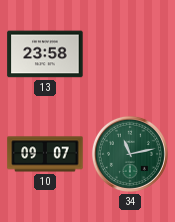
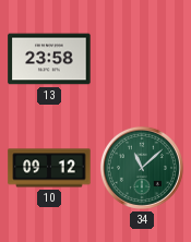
10: 09:07 -> 09:12
34: 11:13 -> 11:08
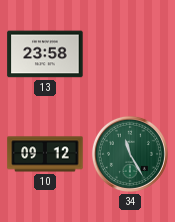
34: 11:08 -> 11:25
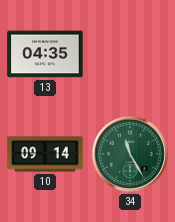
13: 23:58 -> 04:35
10: 09:12 -> 09:14
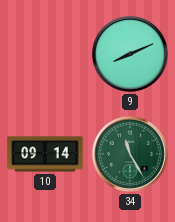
13: 04:35 -> none
9: none -> 8:11
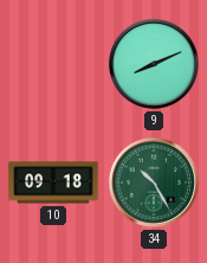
10: 09:14 -> 09:18
34: 11:25 -> 10:25
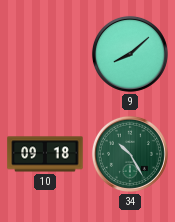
9: 8:11 -> 8:08
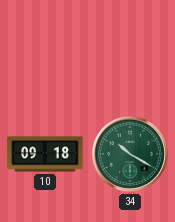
9: 8:08 -> none
34: 10:25 -> 10:20
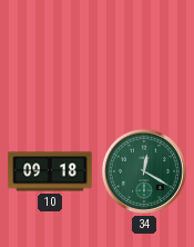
34: 10:20 -> 12:20
